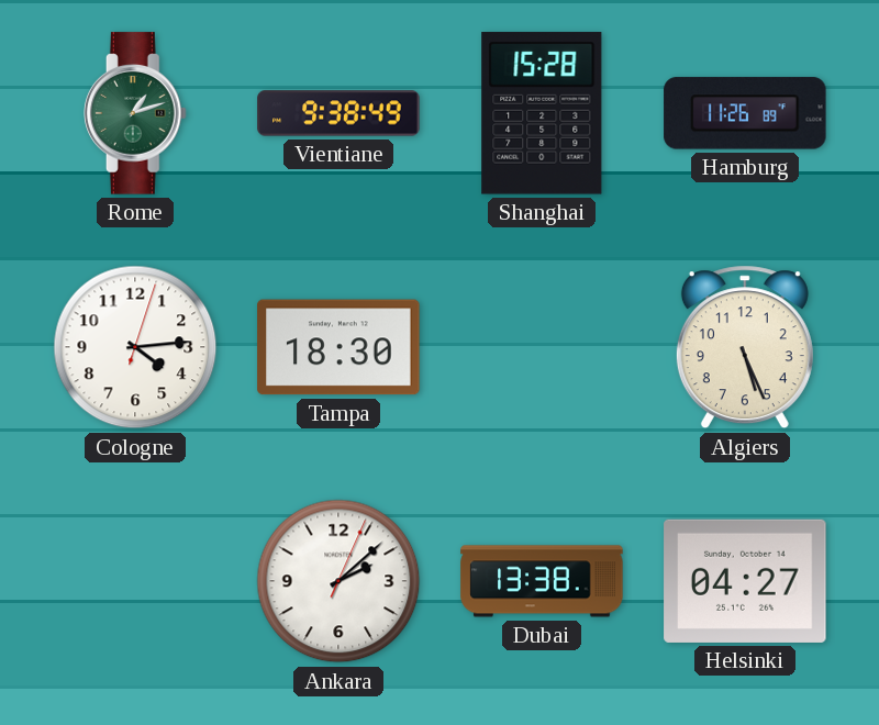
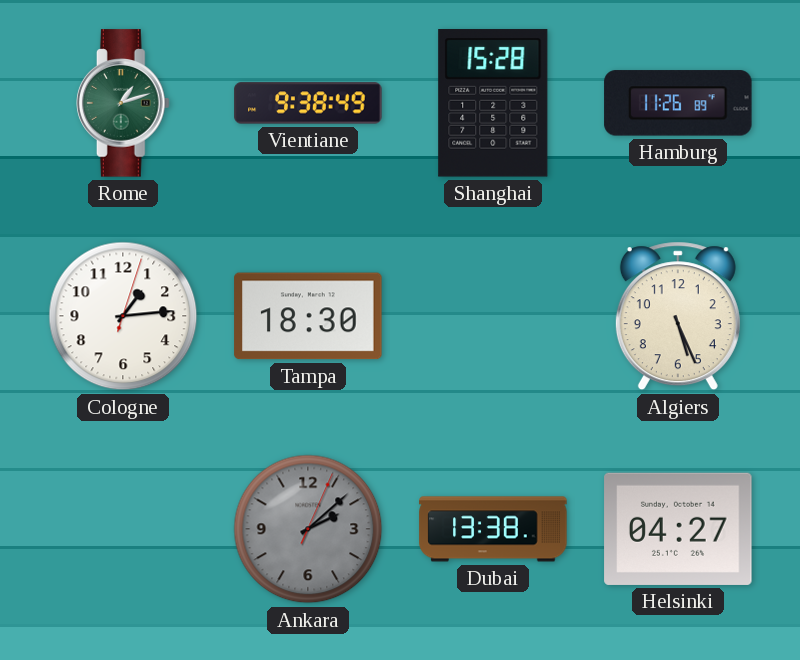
Cologne: 4:14 -> 1:14
Ankara dial: white -> grey
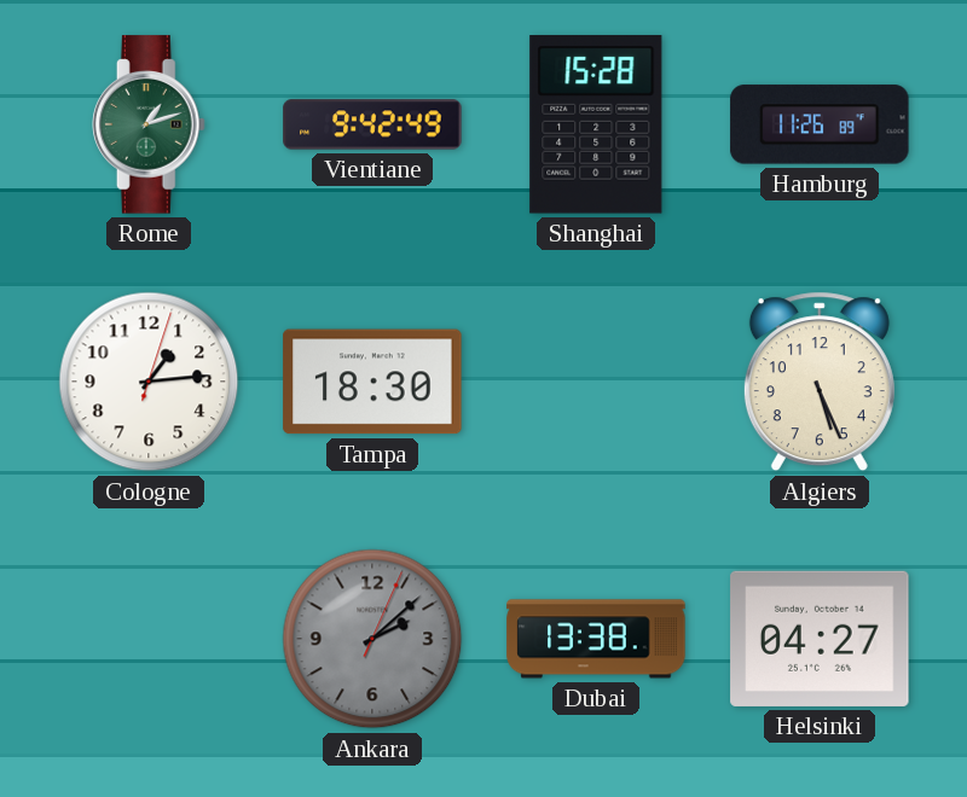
Vientiane: 9:38 -> 9:42
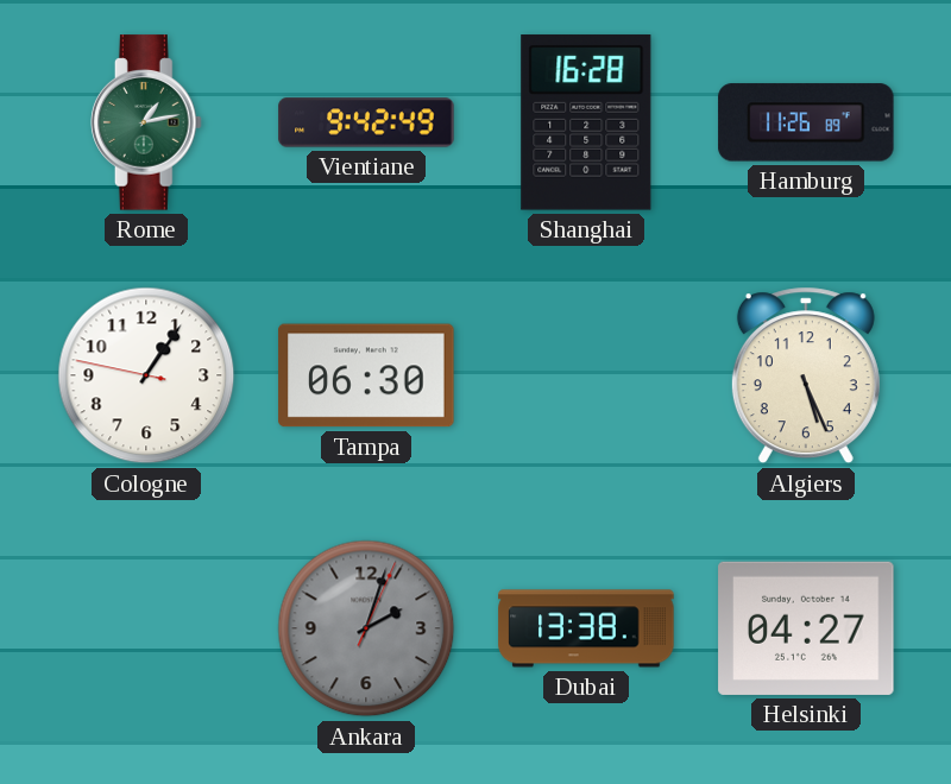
Rome: 1:12 -> 1:13
Shanghai: 15:28 -> 16:28
Cologne: 1:14 -> 1:05
Tampa: 18:30 -> 06:30
Ankara: 2:08 -> 2:03
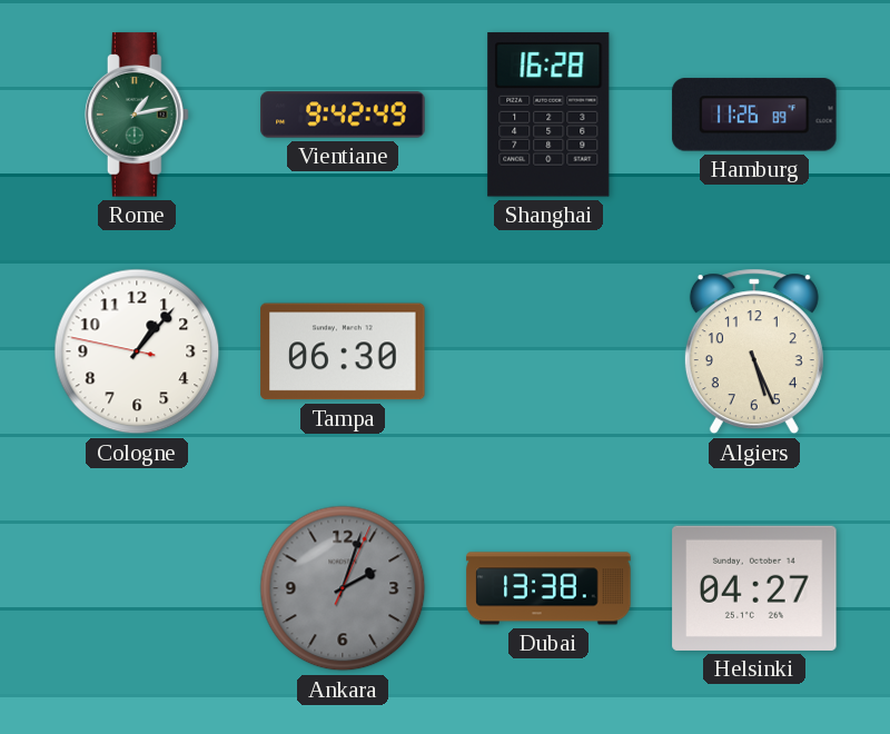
Cologne: 1:05 -> 1:06
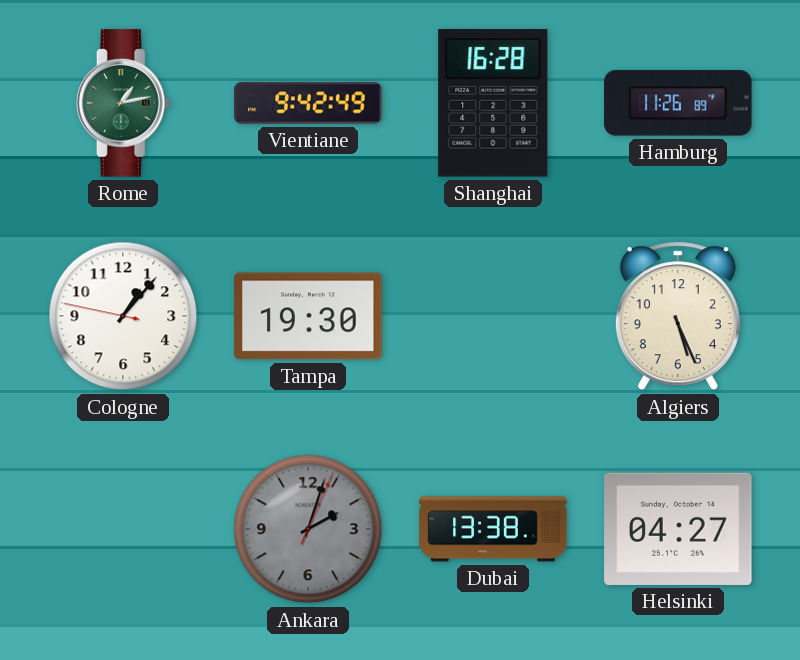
Tampa: 06:30 -> 19:30
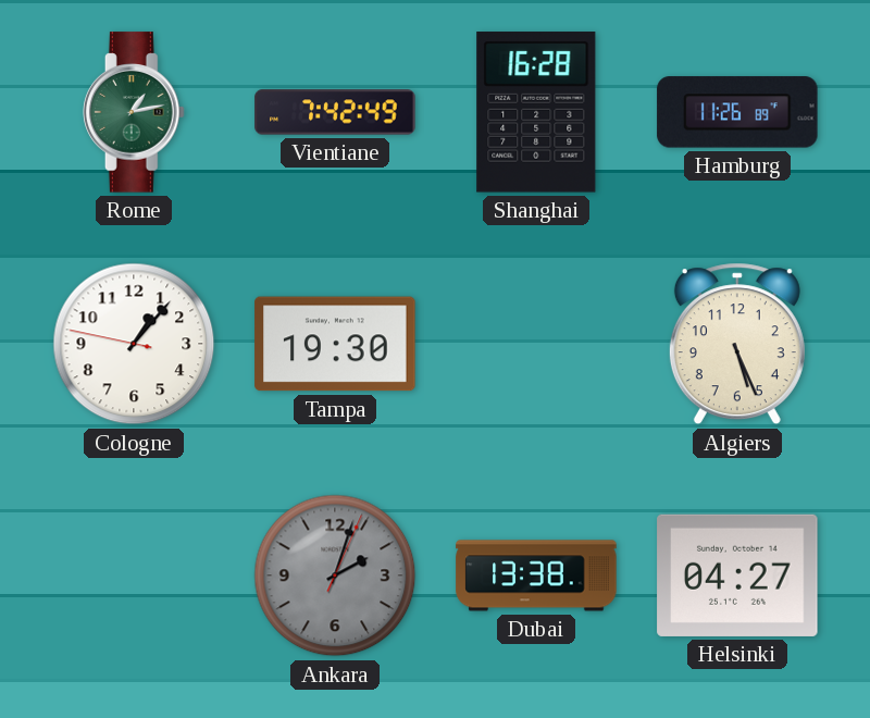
Vientiane: 9:42 -> 7:42
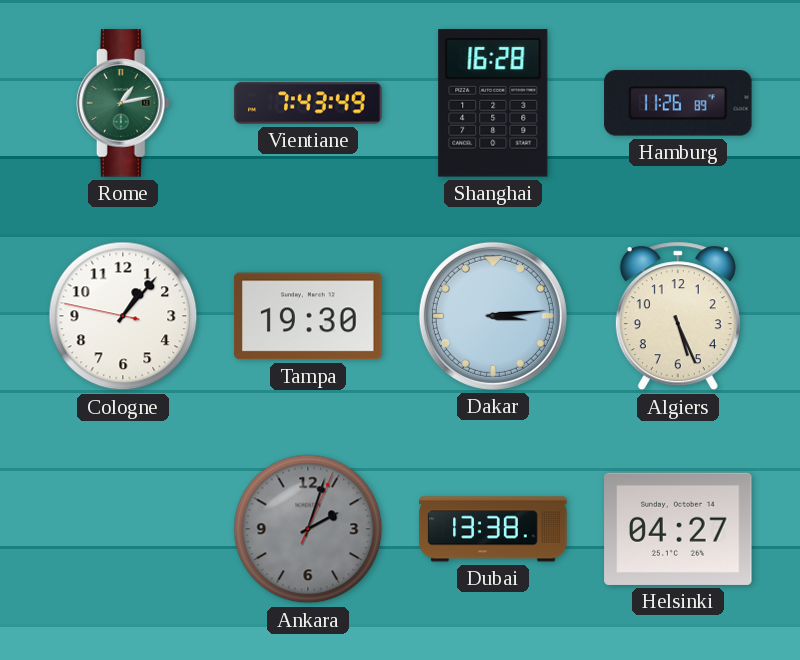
Vientiane: 7:42 -> 7:43
Dakar: none -> 3:14
